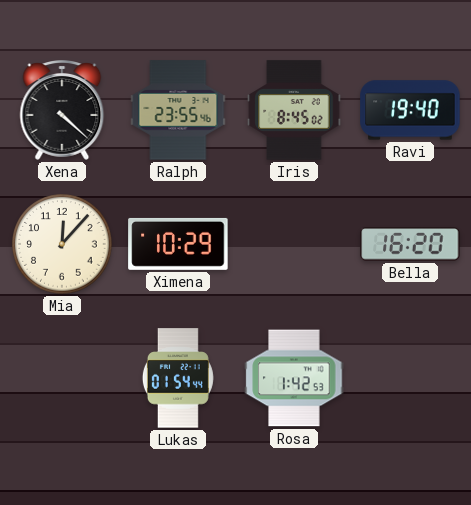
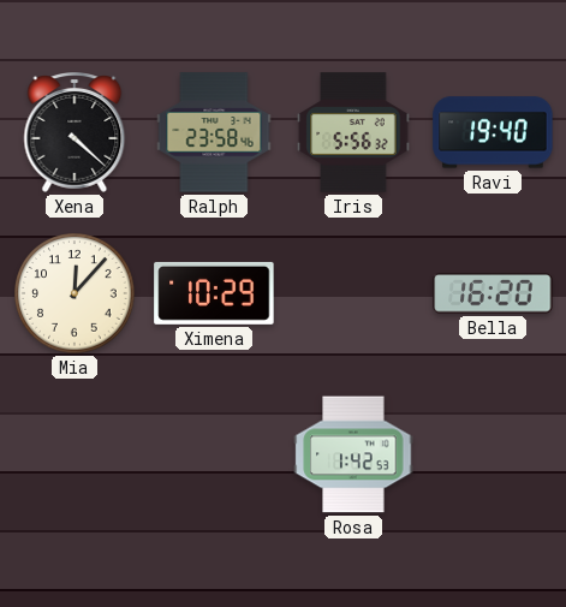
Ralph: 23:55 -> 23:58
Iris: 8:45 -> 5:56
Lukas: 01:54 -> none
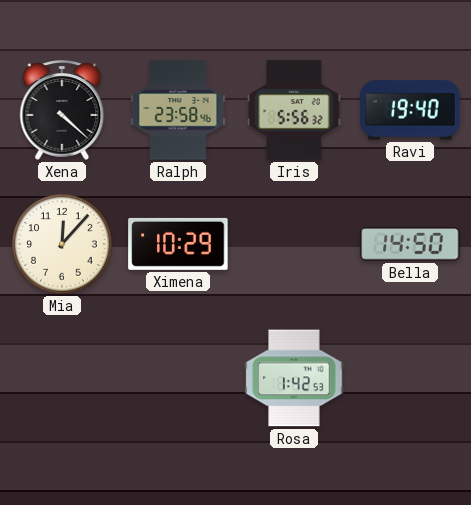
Bella: 16:20 -> 14:50
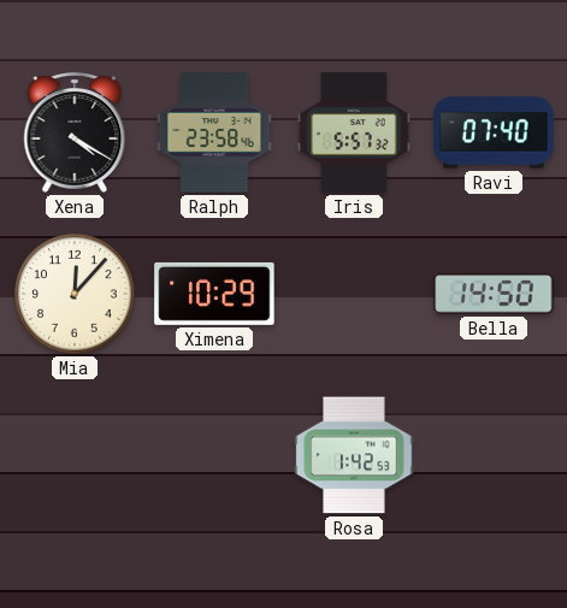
Xena: 4:22 -> 4:20
Iris: 5:56 -> 5:57
Ravi: 19:40 -> 07:40
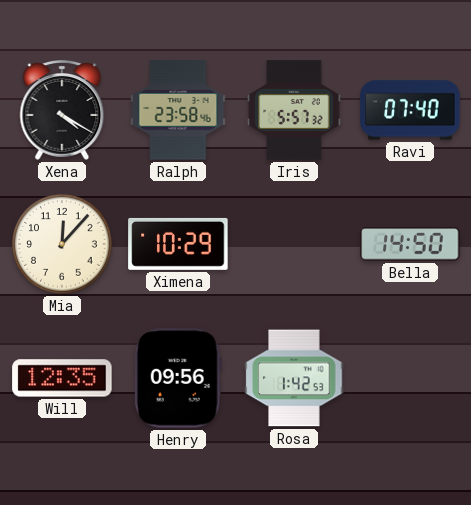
Will: none -> 12:35
Henry: none -> 09:56
